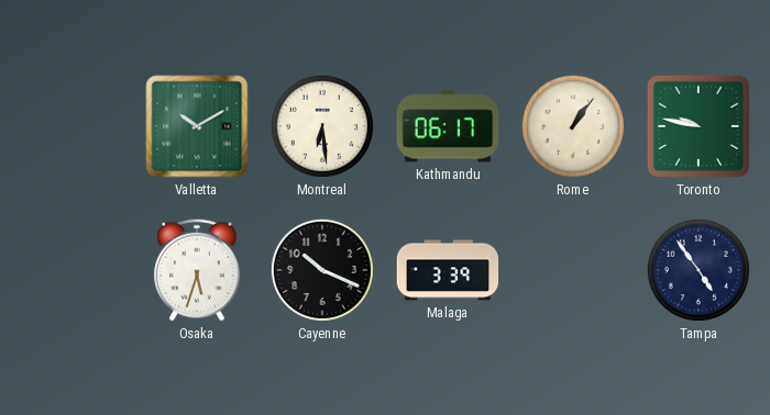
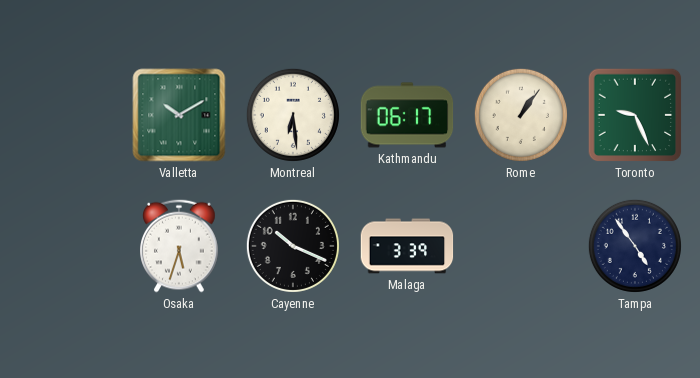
Toronto: 9:47 -> 9:26
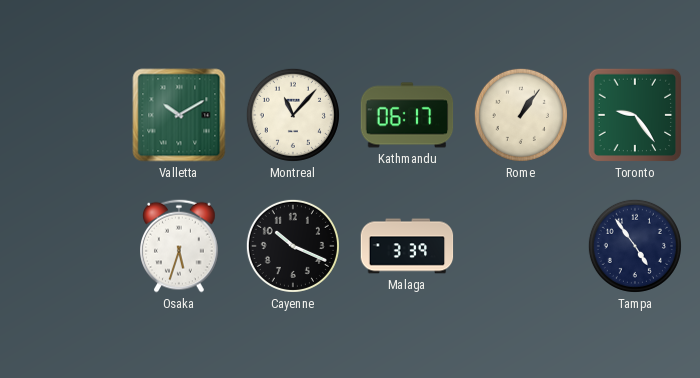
Montreal: 6:29 -> 11:07
Toronto: 9:26 -> 9:24
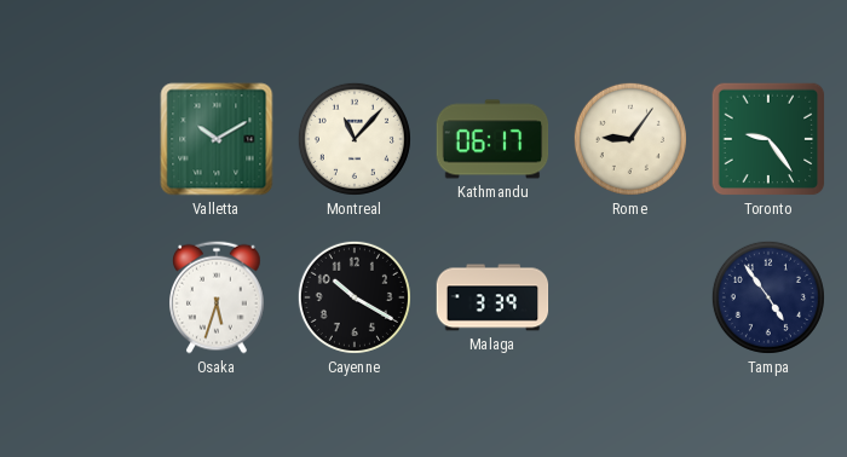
Rome: 1:06 -> 9:06
Cayenne: 10:19 -> 10:20
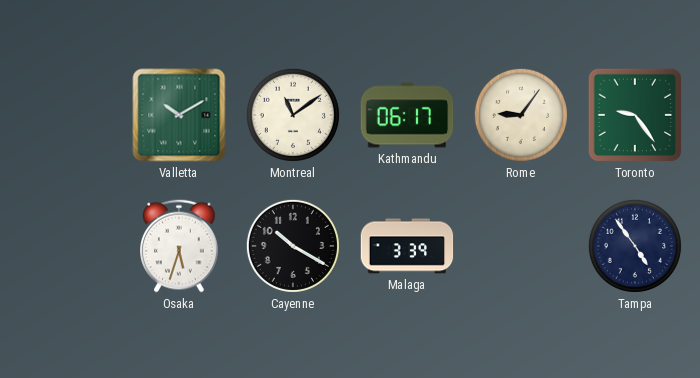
Montreal: 11:07 -> 11:09
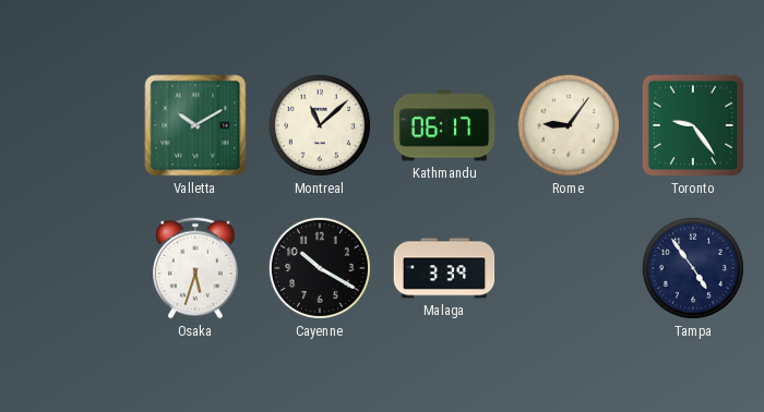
Montreal: 11:09 -> 11:08
